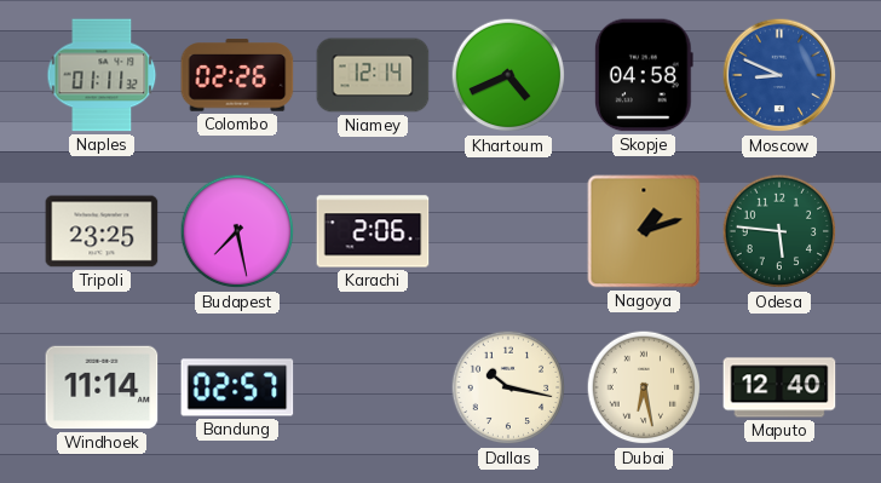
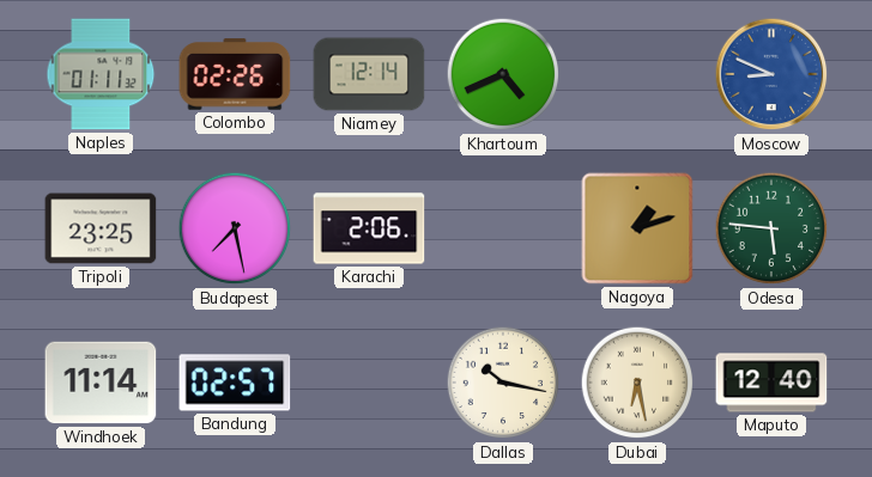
Skopje: 04:58 -> none
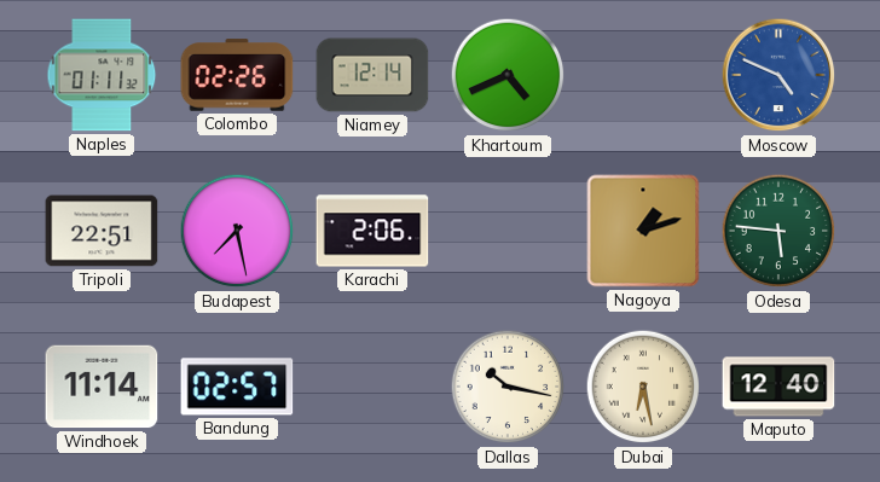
Moscow: 8:49 -> 4:49
Tripoli: 23:25 -> 22:51
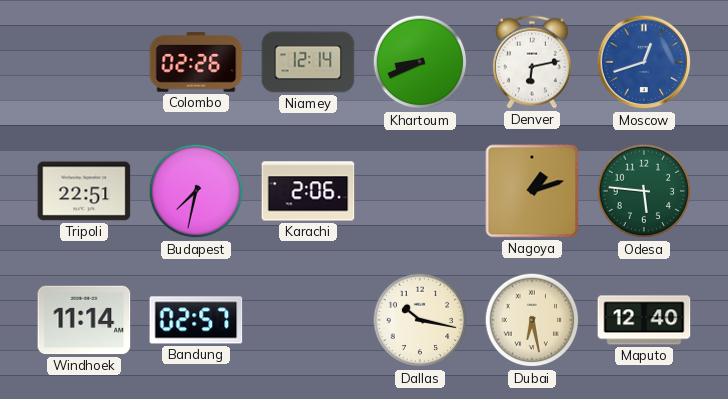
Naples: 01:11 -> none
Khartoum: 4:41 -> 8:41
Denver: none -> 6:13
Moscow: 4:49 -> 12:42
Budapest: 7:28 -> 7:32
